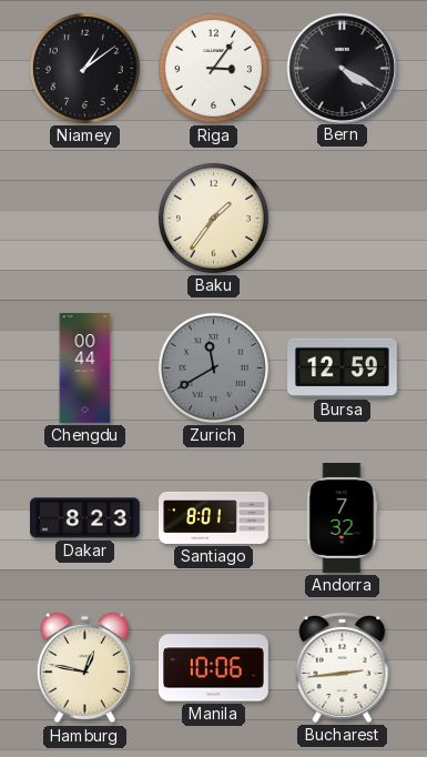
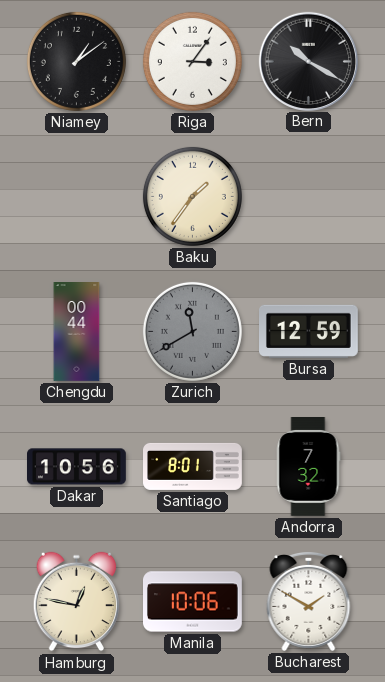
Bern: 4:20 -> 10:20
Dakar: 8:23 -> 10:56
Bucharest: 2:44 -> 1:50
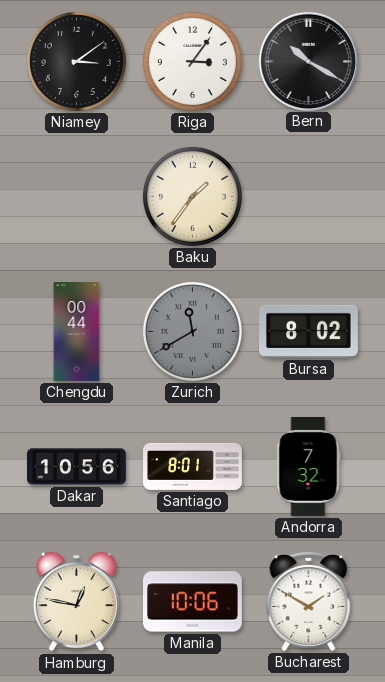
Niamey: 1:09 -> 3:09
Bursa: 12:59 -> 8:02
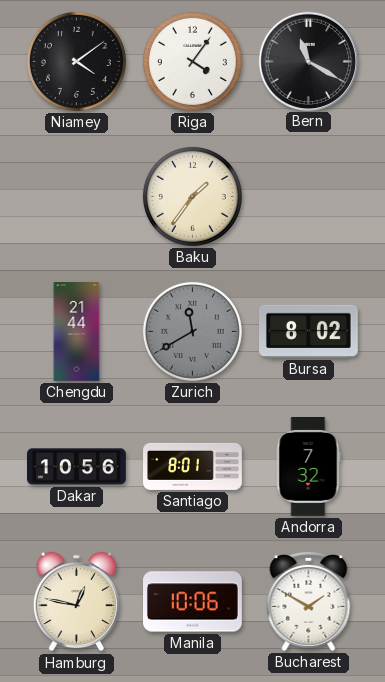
Niamey: 3:09 -> 4:09
Riga: 3:06 -> 4:06
Bern: 10:20 -> 11:20
Chengdu: 00:44 -> 21:44
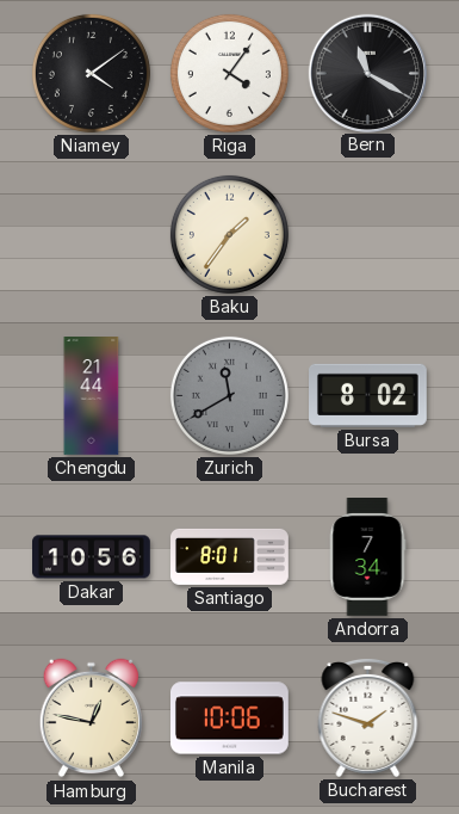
Andorra: 7:32 -> 7:34
Bucharest: 1:50 -> 1:48
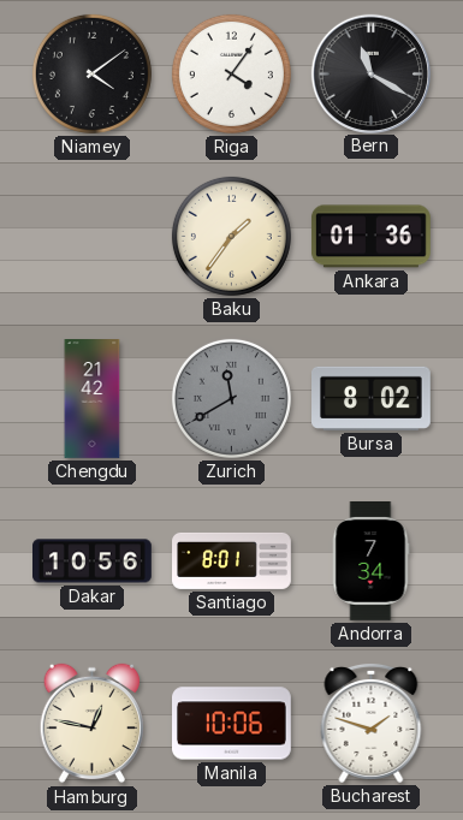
Ankara: none -> 01:36
Chengdu: 21:44 -> 21:42
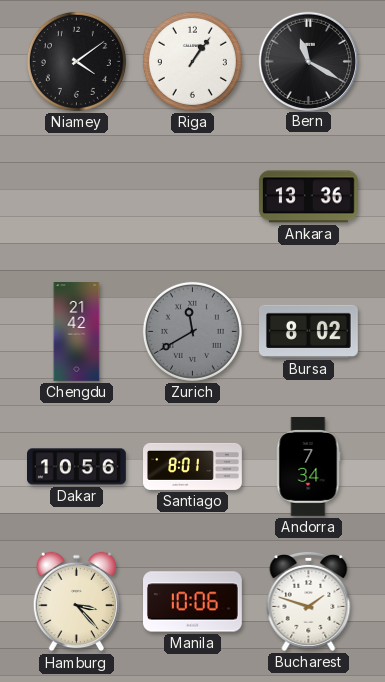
Riga: 4:06 -> 1:06
Baku: 1:36 -> none
Ankara: 01:36 -> 13:36
Hamburg: 12:47 -> 3:23
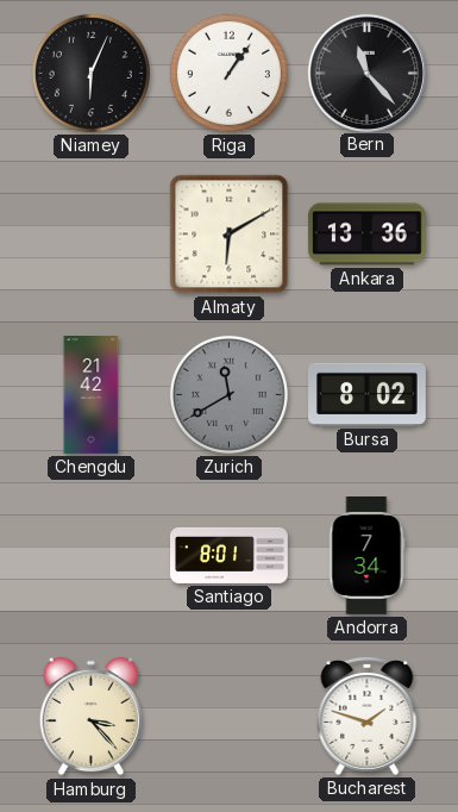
Niamey: 4:09 -> 6:04
Bern: 11:20 -> 11:23
Almaty: none -> 6:10
Dakar: 10:56 -> none
Manila: 10:06 -> none
